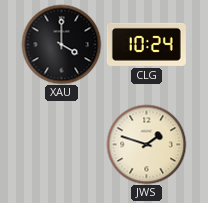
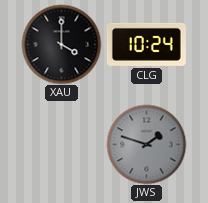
JWS dial: cream -> grey
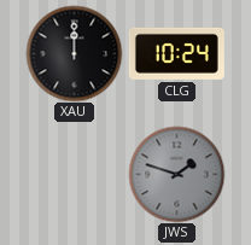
XAU: 4:00 -> 12:00
